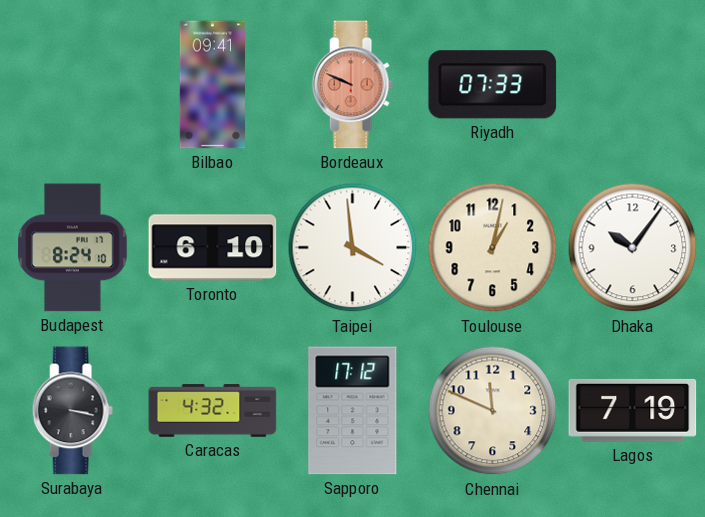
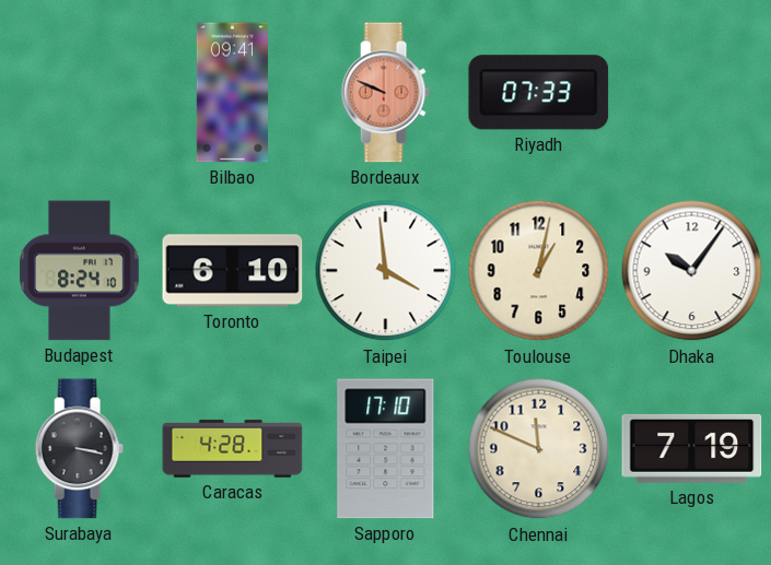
Caracas: 4:32 -> 4:28
Sapporo: 17:12 -> 17:10
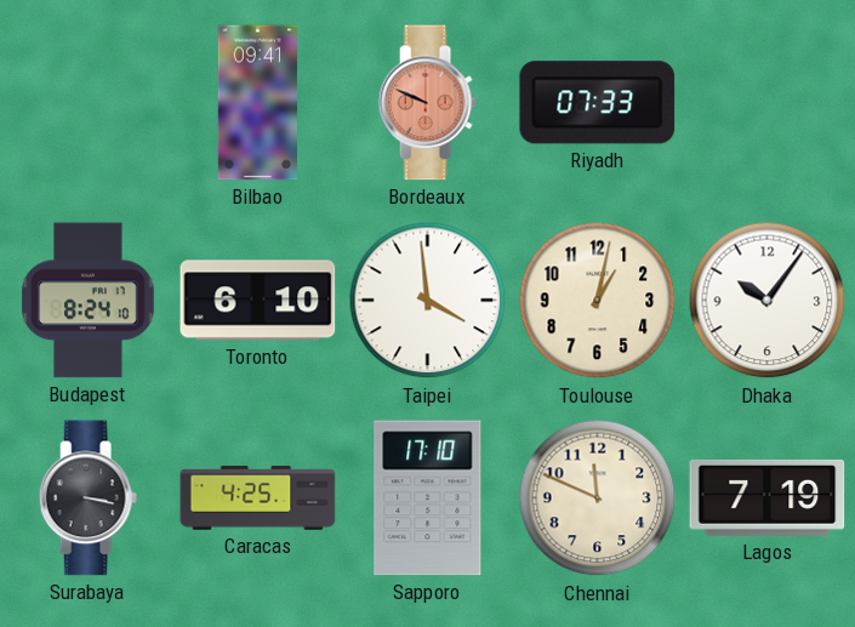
Caracas: 4:28 -> 4:25
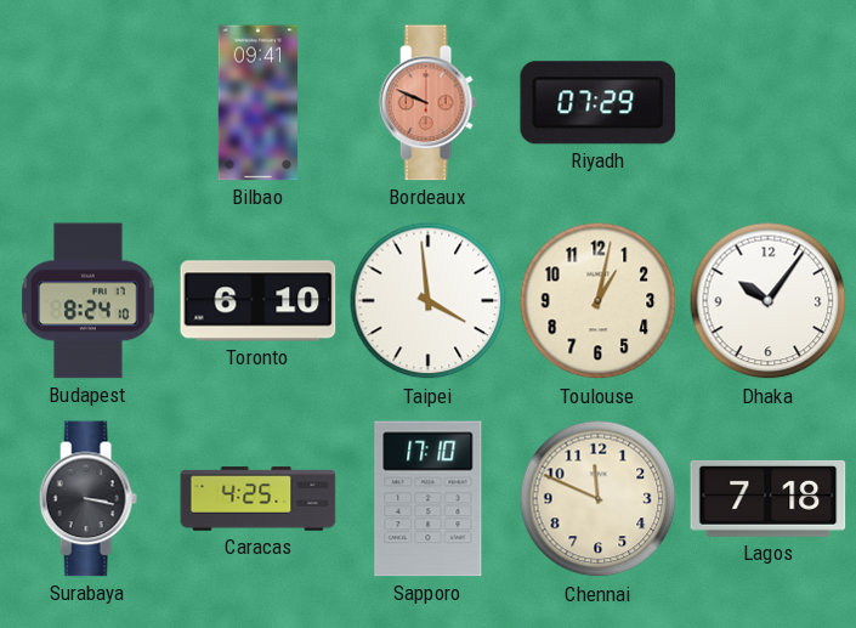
Riyadh: 07:33 -> 07:29
Lagos: 7:19 -> 7:18
